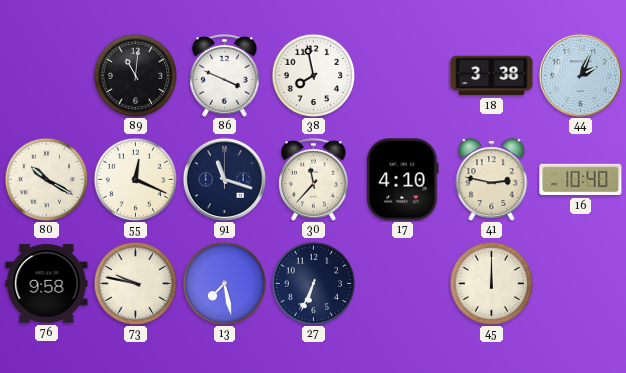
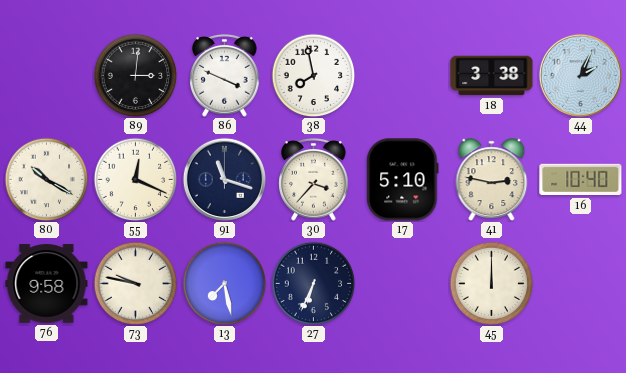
89: 11:01 -> 3:01
30: 11:37 -> 3:37
17: 4:10 -> 5:10
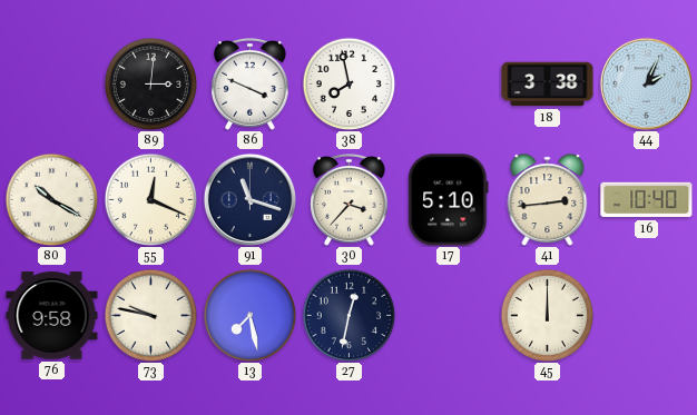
41: 2:47 -> 2:44
27: 6:34 -> 12:32
